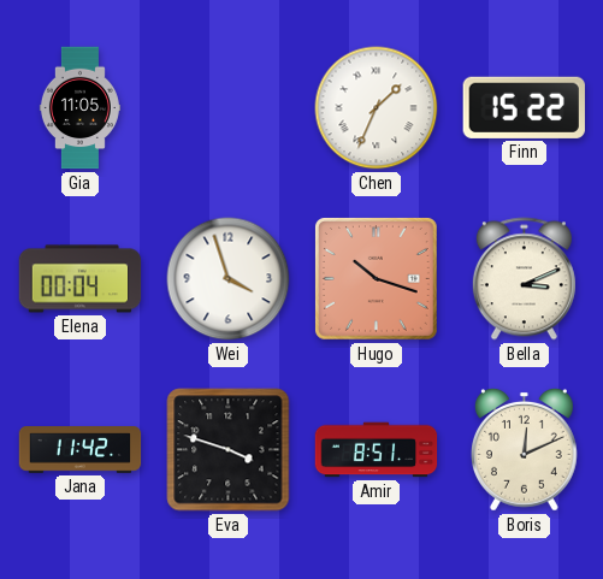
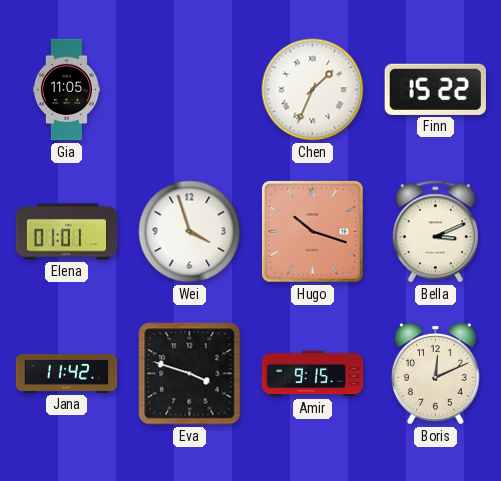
Elena: 00:04 -> 01:01
Amir: 8:51 -> 9:15
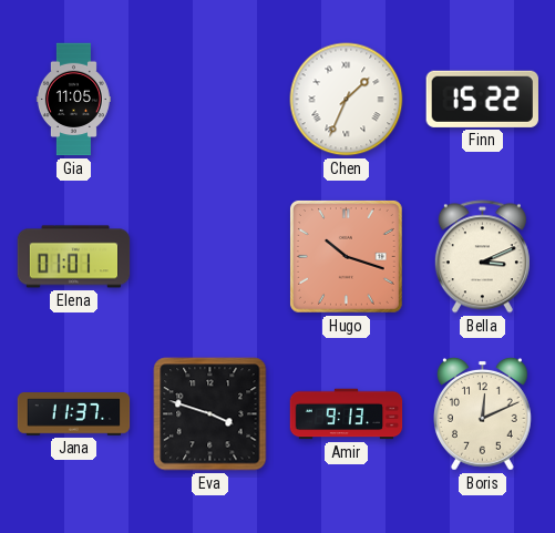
Wei: 3:57 -> none
Jana: 11:42 -> 11:37
Amir: 9:15 -> 9:13
